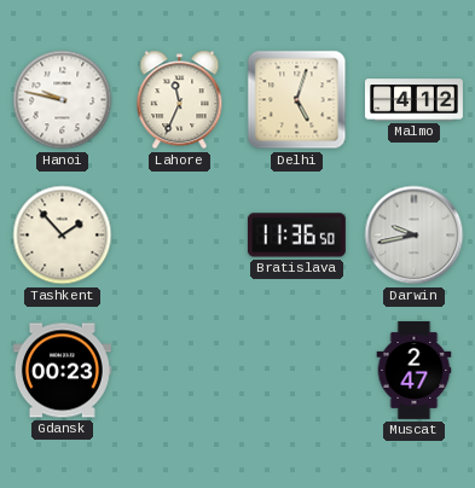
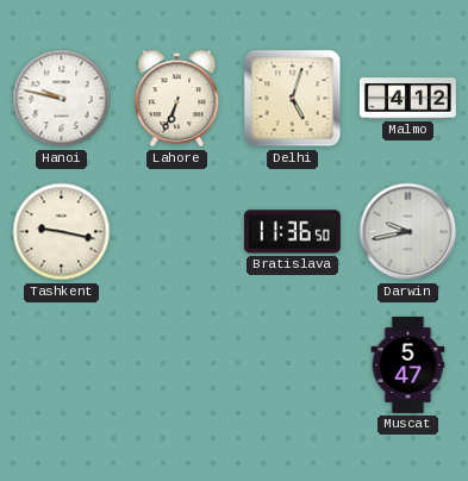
Lahore: 11:34 -> 6:34
Tashkent: 1:53 -> 9:17
Gdansk: 00:23 -> none
Muscat: 2:47 -> 5:47
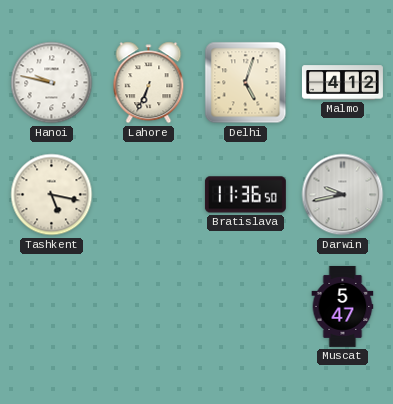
Tashkent: 9:17 -> 5:17
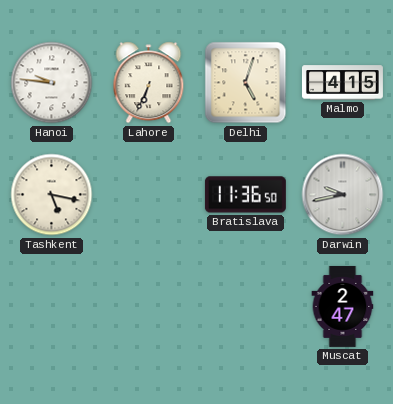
Hanoi: 9:47 -> 9:46
Malmo: 4:12 -> 4:15
Muscat: 5:47 -> 2:47
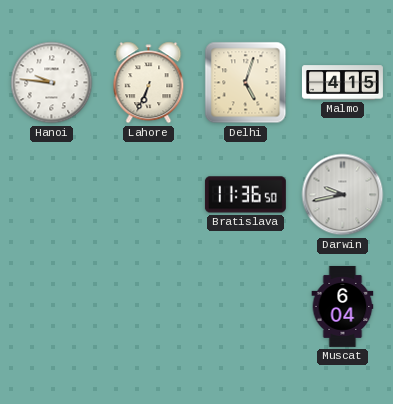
Tashkent: 5:17 -> none
Muscat: 2:47 -> 6:04
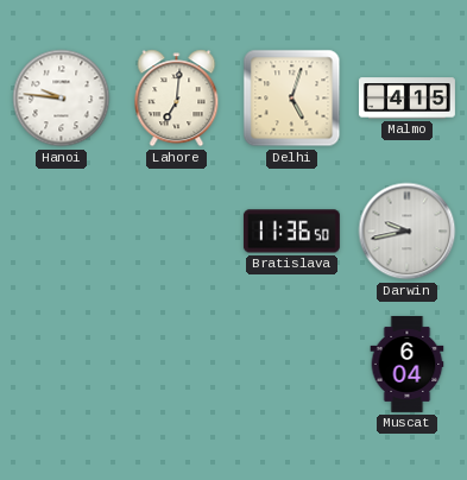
Lahore: 6:34 -> 7:01
